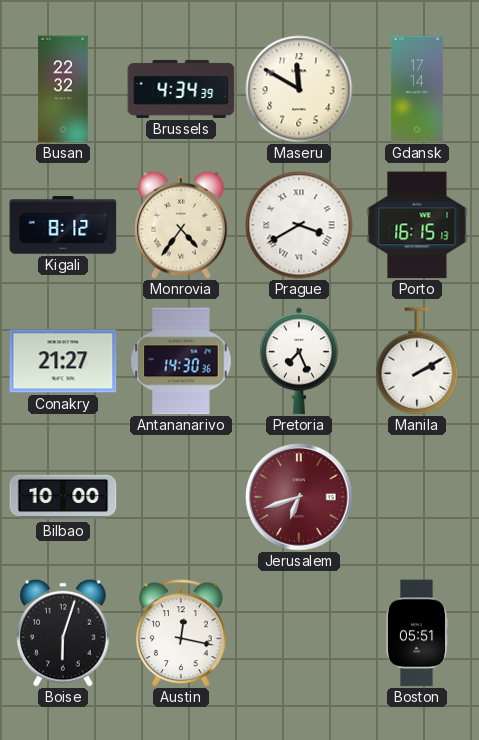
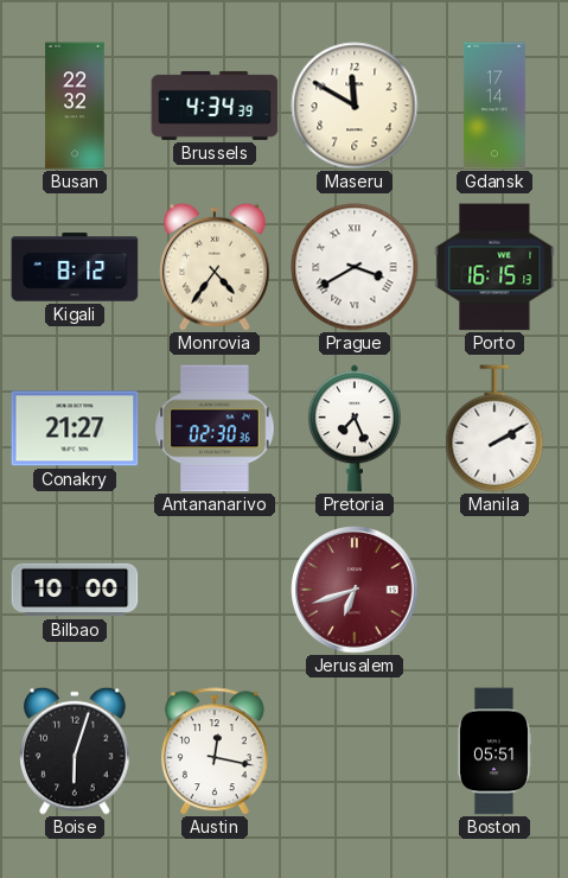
Antananarivo: 14:30 -> 02:30
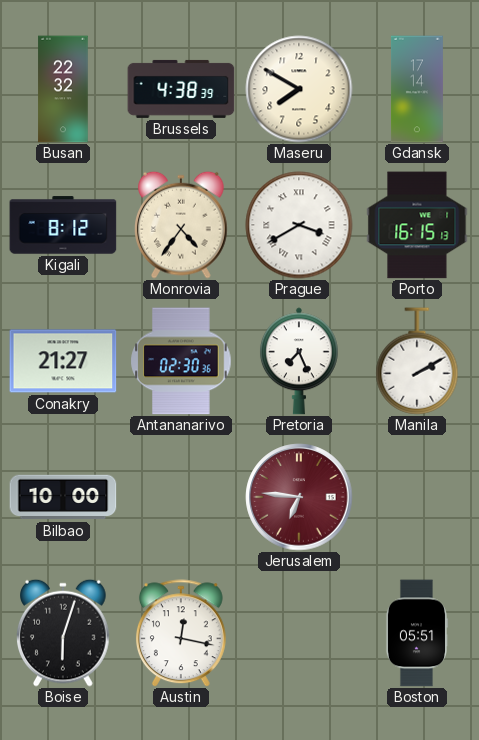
Brussels: 4:34 -> 4:38
Maseru: 11:50 -> 7:50
Jerusalem: 6:42 -> 6:46
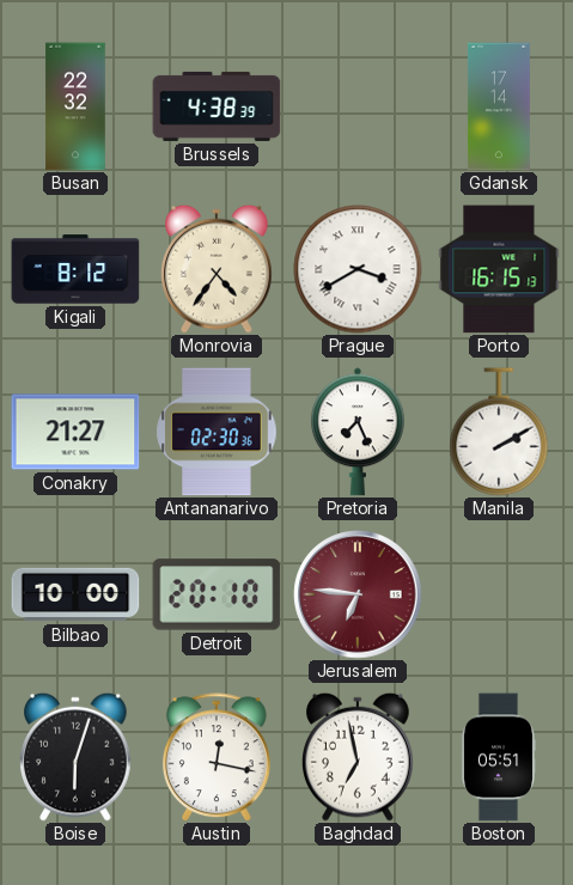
Maseru: 7:50 -> none
Detroit: none -> 20:10
Baghdad: none -> 6:58
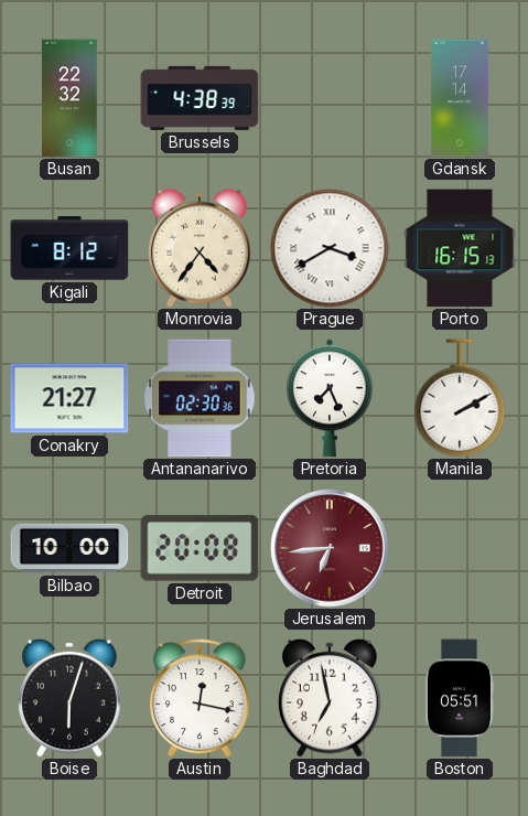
Detroit: 20:10 -> 20:08
Jerusalem: 6:46 -> 6:44
